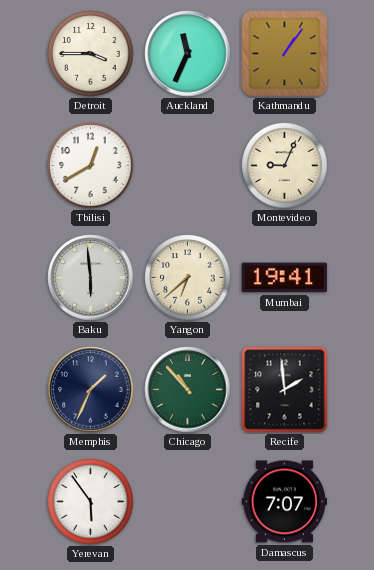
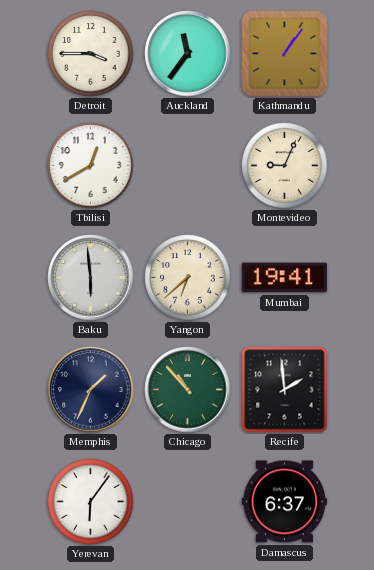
Auckland: 11:34 -> 11:36
Yerevan: 5:54 -> 6:06
Damascus: 7:07 -> 6:37
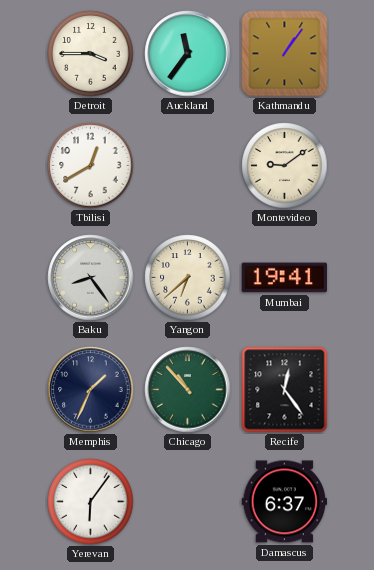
Montevideo: 9:04 -> 9:09
Baku: 5:59 -> 8:24
Recife: 1:59 -> 12:24
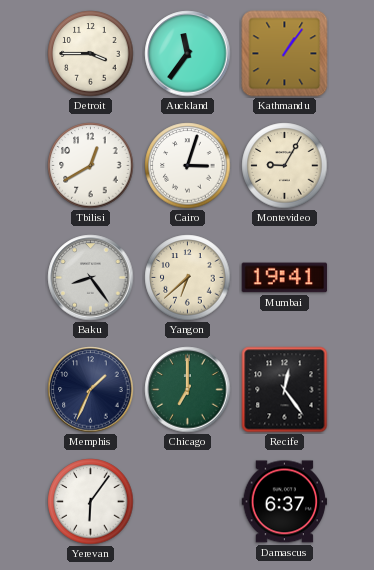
Cairo: none -> 3:03
Montevideo: 9:09 -> 9:05
Chicago: 10:53 -> 7:00
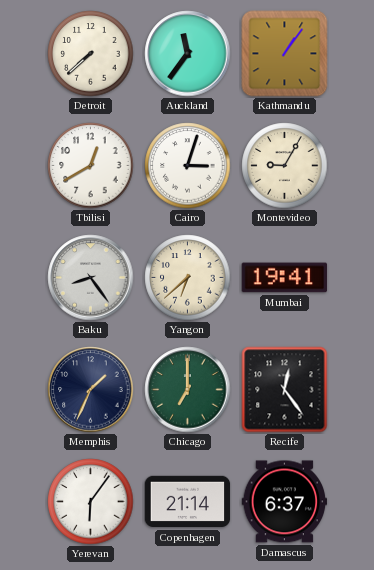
Detroit: 3:45 -> 7:38
Copenhagen: none -> 21:14
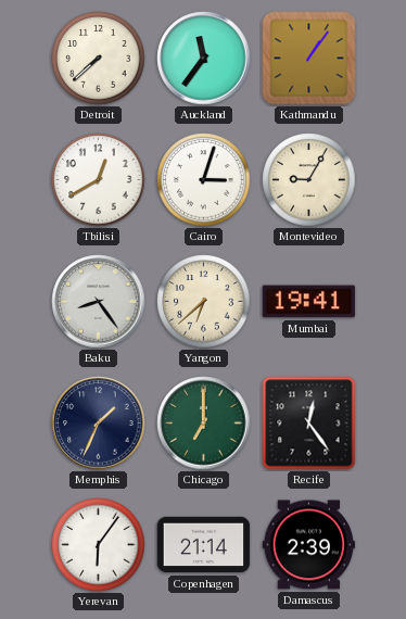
Damascus: 6:37 -> 2:39
